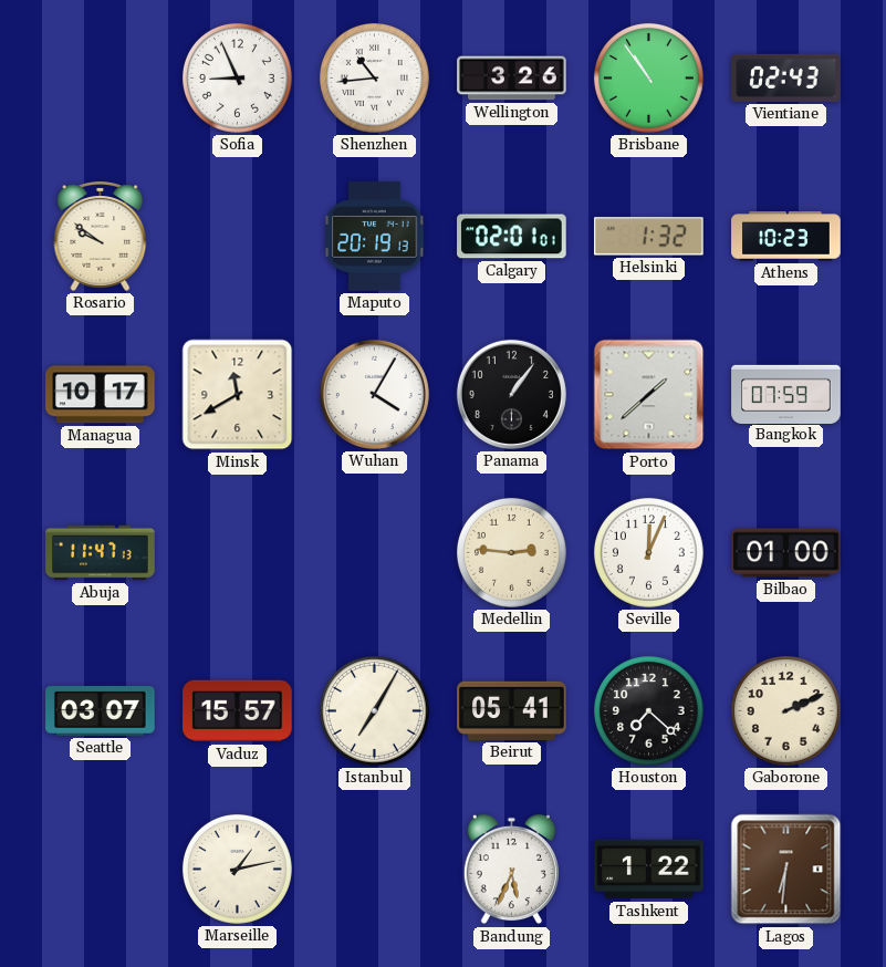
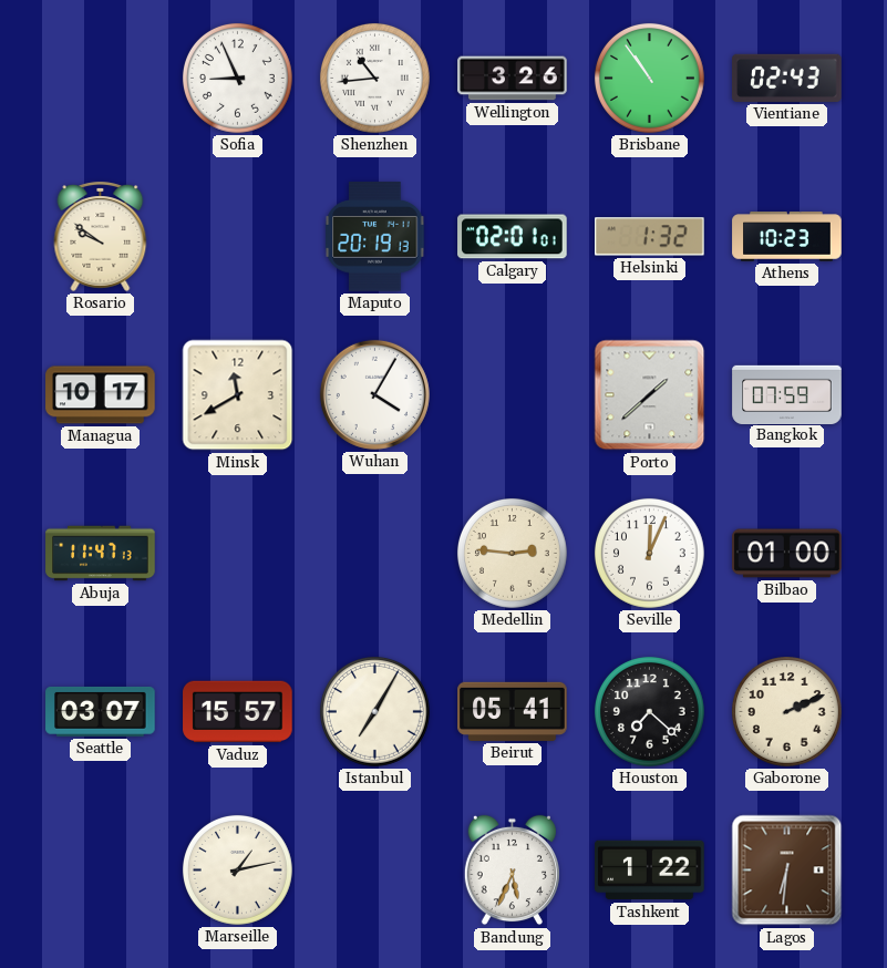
Panama: 1:06 -> none
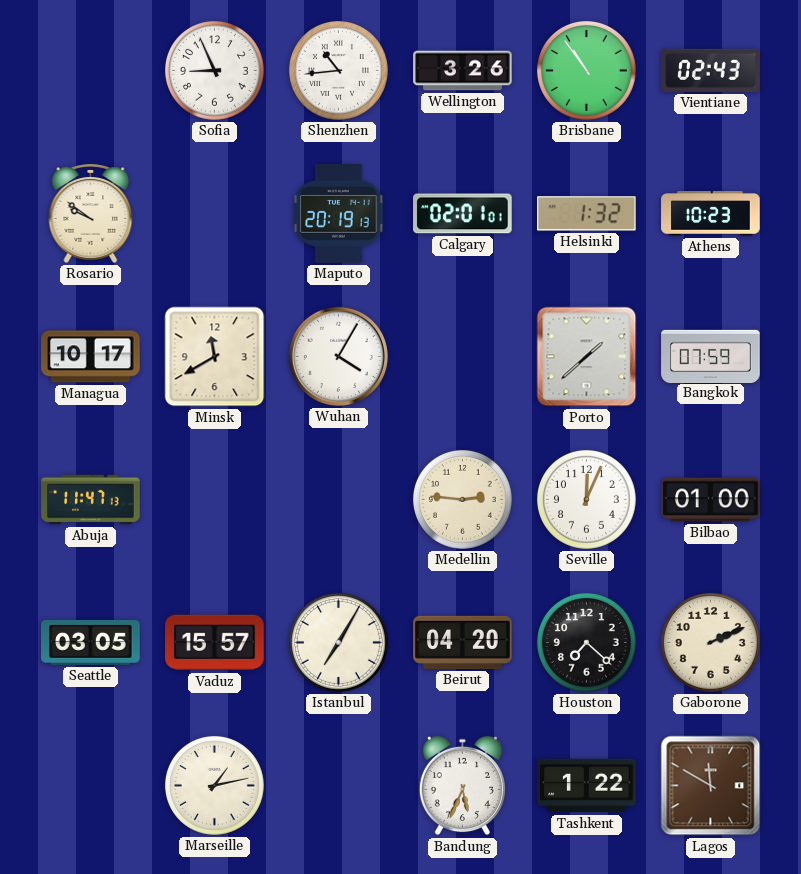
Seattle: 03:07 -> 03:05
Beirut: 05:41 -> 04:20
Lagos: 6:31 -> 11:50
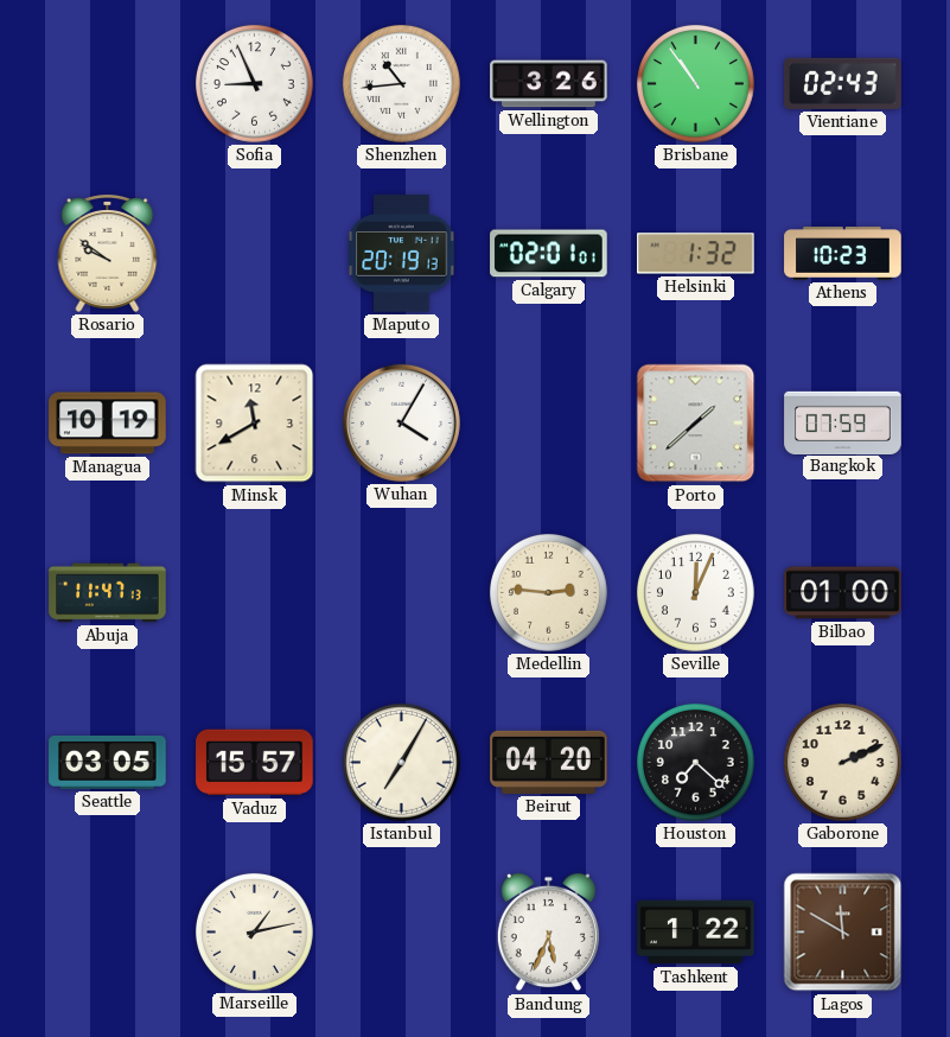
Managua: 10:17 -> 10:19
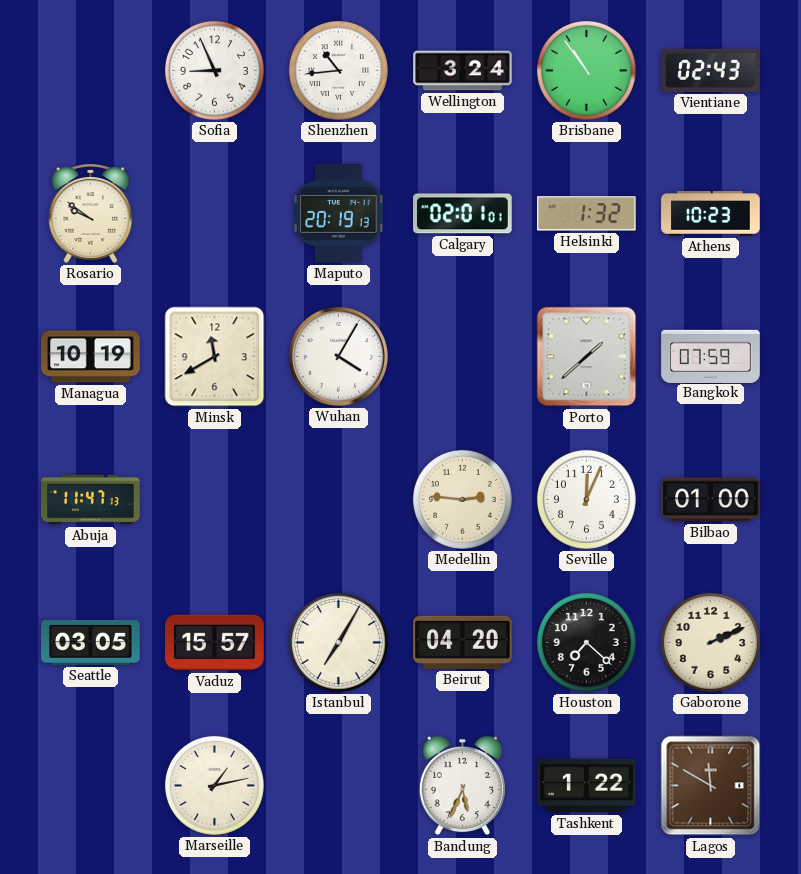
Wellington: 3:26 -> 3:24
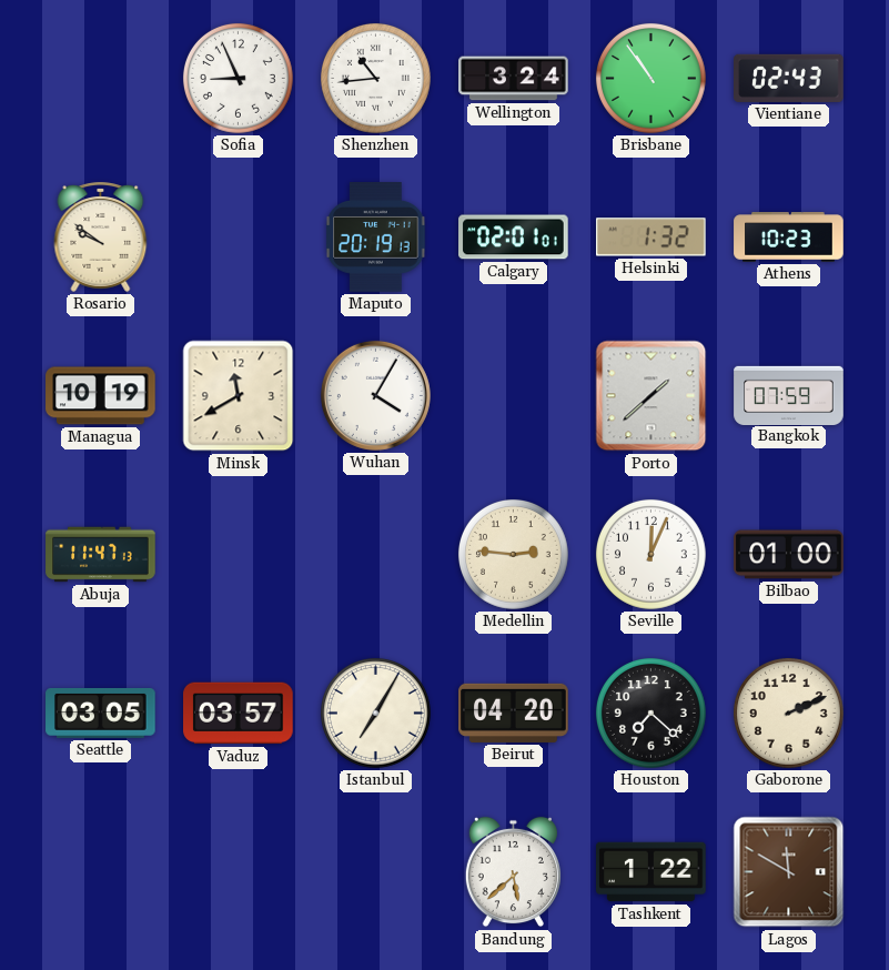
Vaduz: 15:57 -> 03:57
Marseille: 1:13 -> none
Bandung: 5:34 -> 5:38
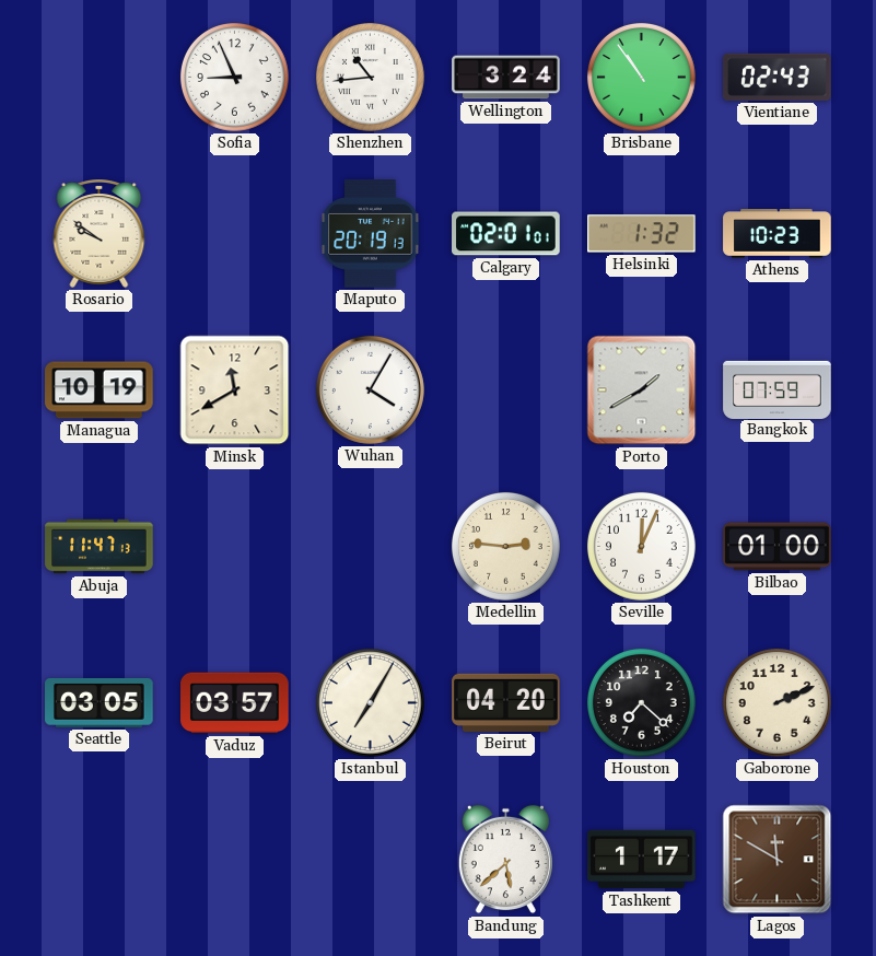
Porto: 1:38 -> 1:40
Tashkent: 1:22 -> 1:17
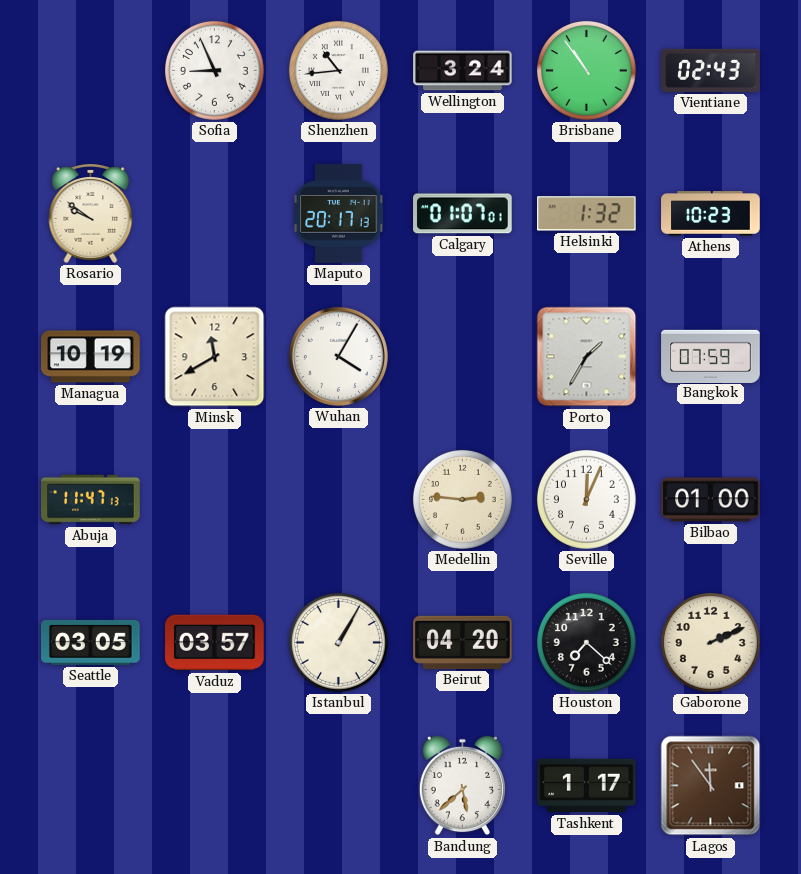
Maputo: 20:19 -> 20:17
Calgary: 02:01 -> 01:07
Porto: 1:40 -> 1:35
Istanbul: 7:05 -> 1:05
Lagos: 11:50 -> 11:54
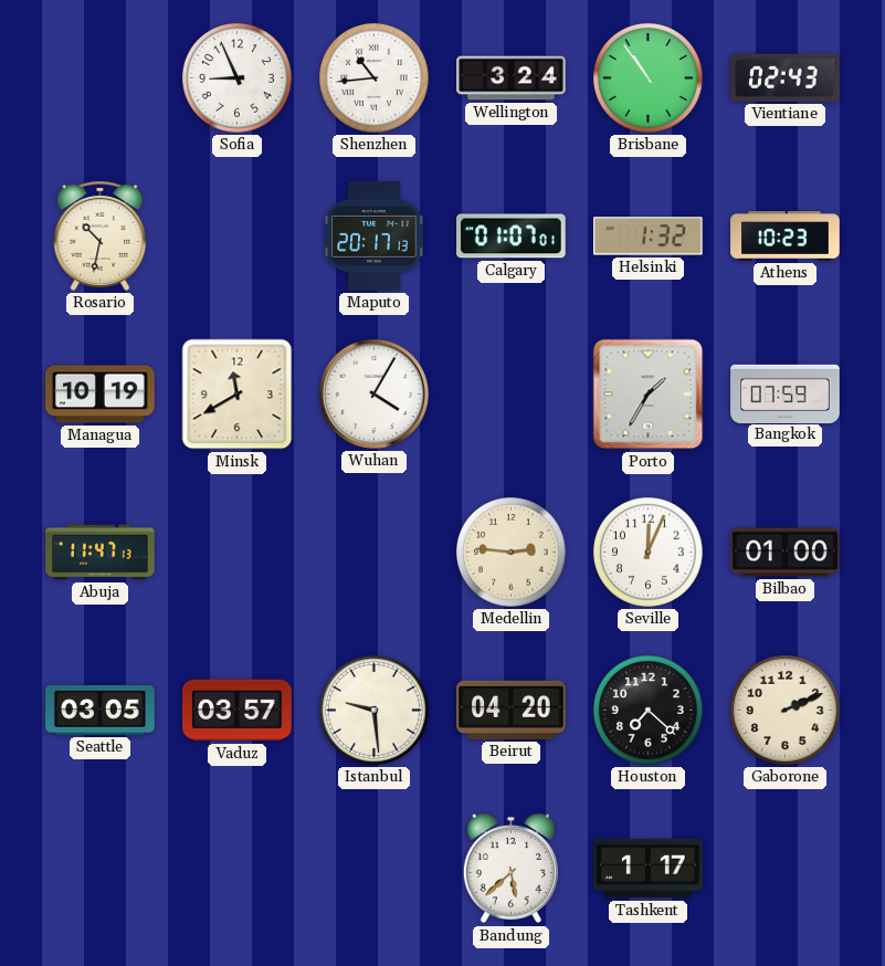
Rosario: 9:51 -> 10:32
Istanbul: 1:05 -> 9:29
Lagos: 11:54 -> none
